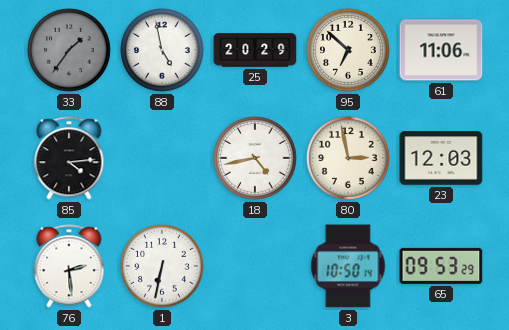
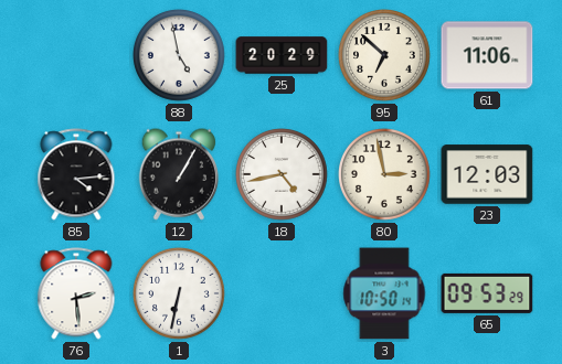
33: 1:36 -> none
12: none -> 1:05
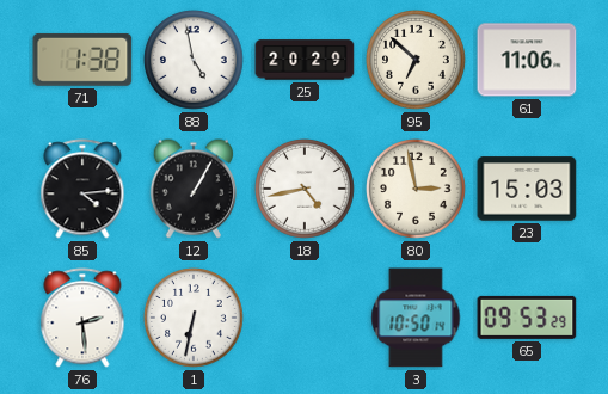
71: none -> 1:38
23: 12:03 -> 15:03
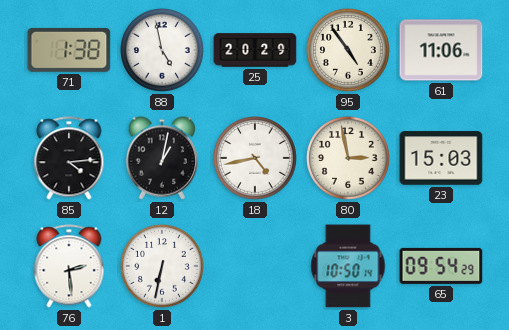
95: 6:52 -> 4:54
12: 1:05 -> 1:02
65: 09:53 -> 09:54
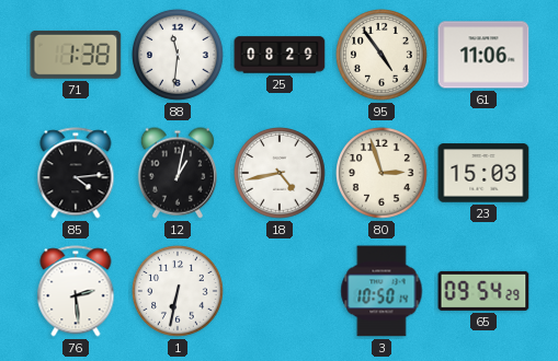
88: 4:58 -> 11:31
25: 20:29 -> 08:29
80: 2:58 -> 2:57
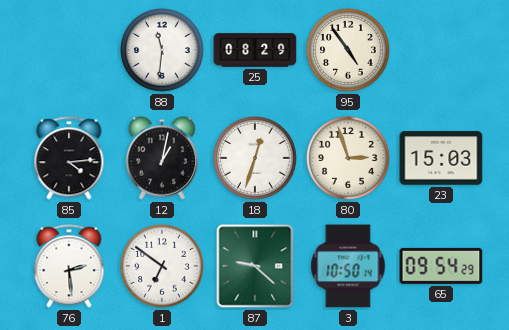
71: 1:38 -> none
61: 11:06 -> none
18: 4:43 -> 12:33
1: 6:32 -> 6:51
87: none -> 9:22
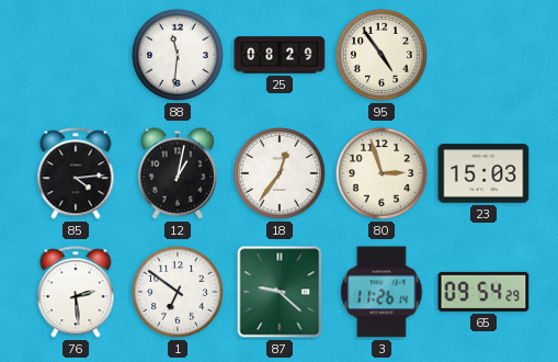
18: 12:33 -> 12:36
3: 10:50 -> 11:26
